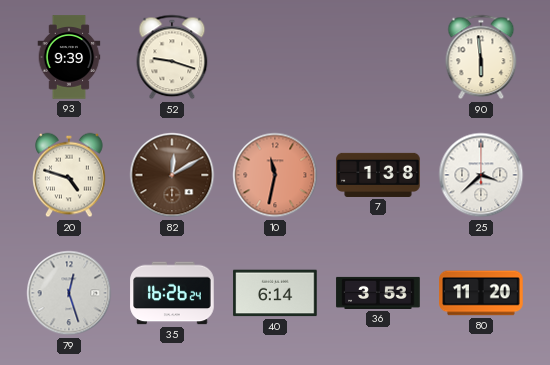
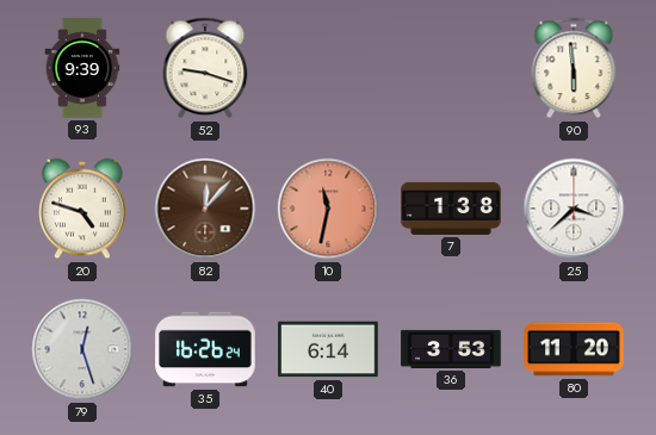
82: 12:10 -> 12:07
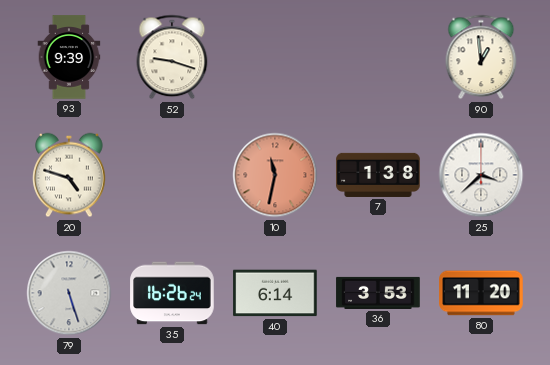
90: 5:59 -> 12:59
82: 12:07 -> none
79: 12:27 -> 5:27
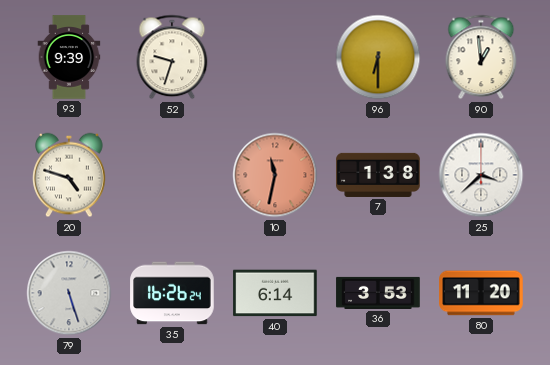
52: 9:18 -> 9:33
96: none -> 6:30
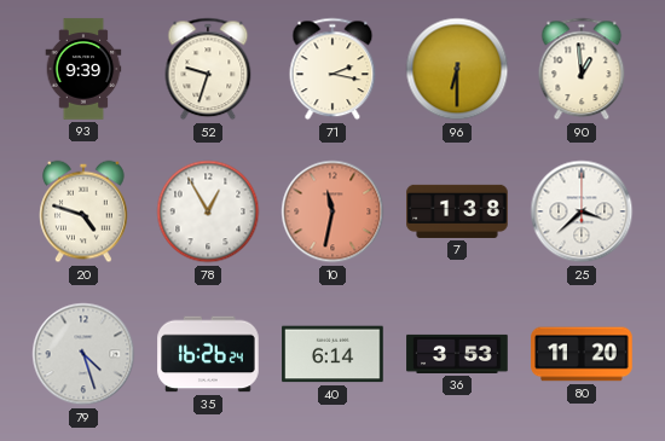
71: none -> 2:17
78: none -> 12:55
79: 5:27 -> 4:27
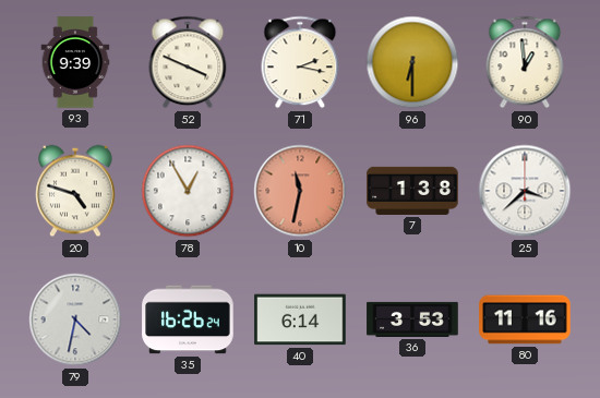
52: 9:33 -> 3:49
79: 4:27 -> 4:32
80: 11:20 -> 11:16
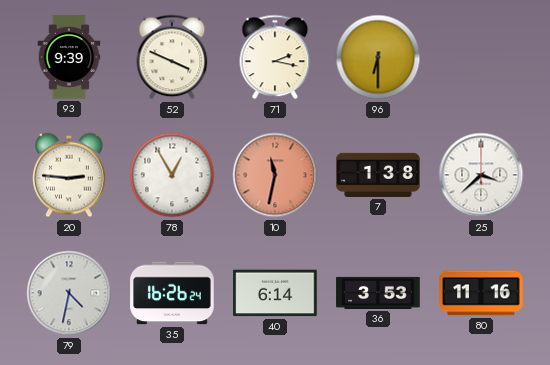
90: 12:59 -> none
20: 4:48 -> 2:46
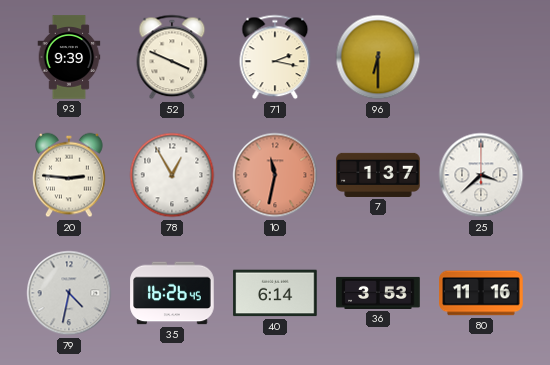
7: 1:38 -> 1:37
35: 16:26:24 -> 16:26:45
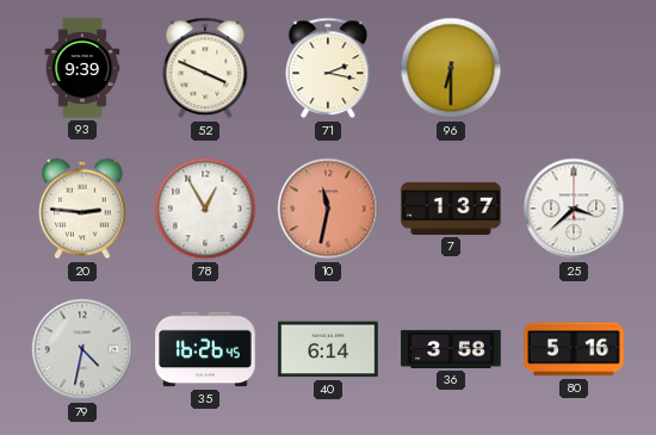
36: 3:53 -> 3:58
80: 11:16 -> 5:16
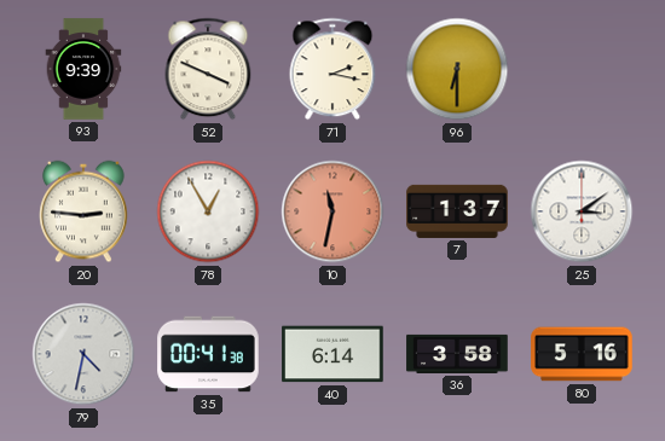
25: 3:38 -> 3:09
35: 16:26 -> 00:41
